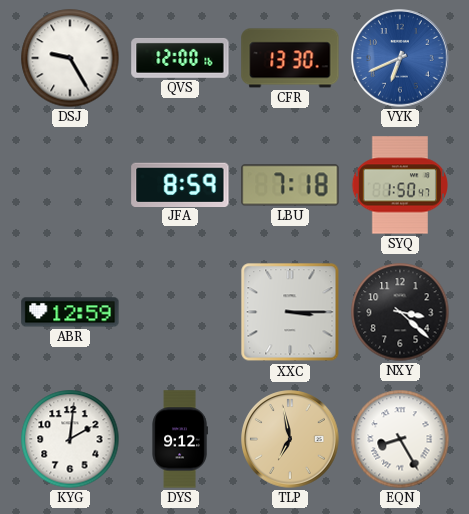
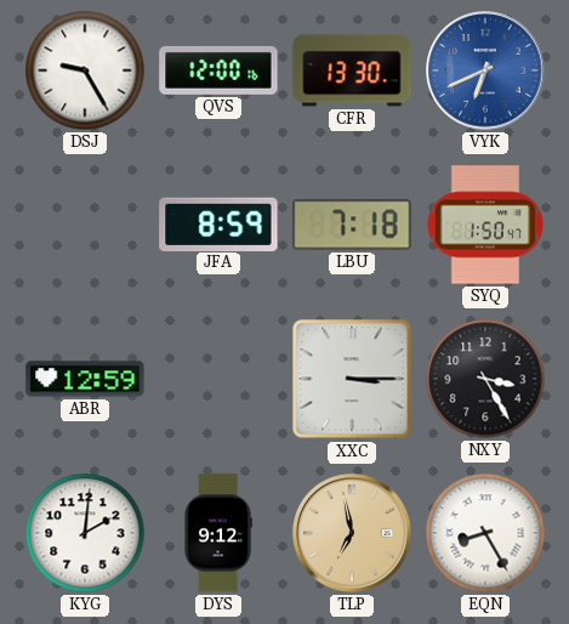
NXY: 3:22 -> 3:25
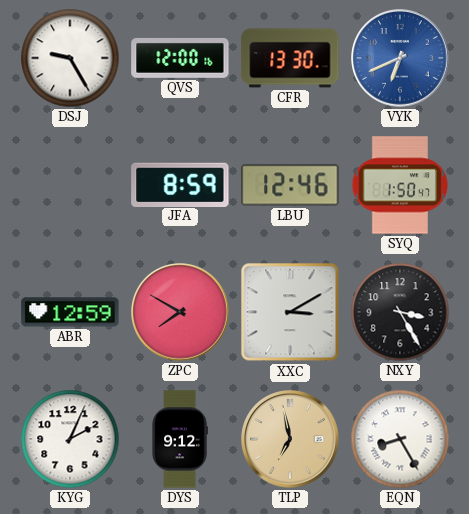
LBU: 7:18 -> 12:46
ZPC: none -> 7:50
XXC: 3:15 -> 3:10
KYG: 2:01 -> 2:04
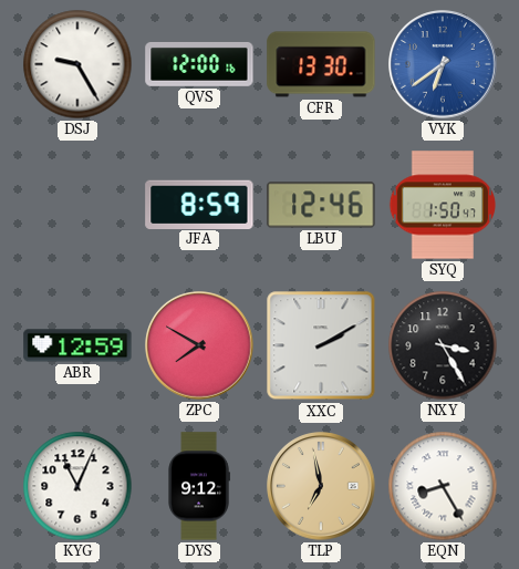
VYK: 6:41 -> 6:39
XXC: 3:10 -> 2:10
KYG: 2:04 -> 11:04
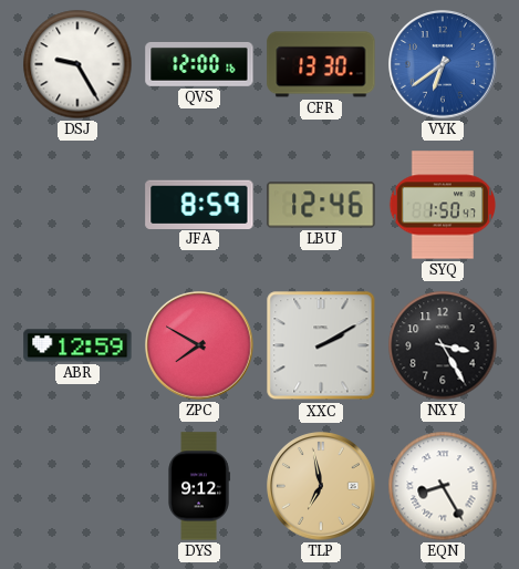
KYG: 11:04 -> none
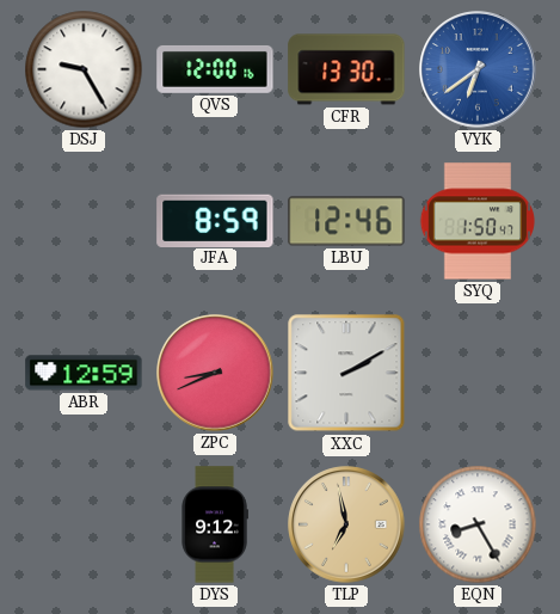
ZPC: 7:50 -> 8:41
NXY: 3:25 -> none
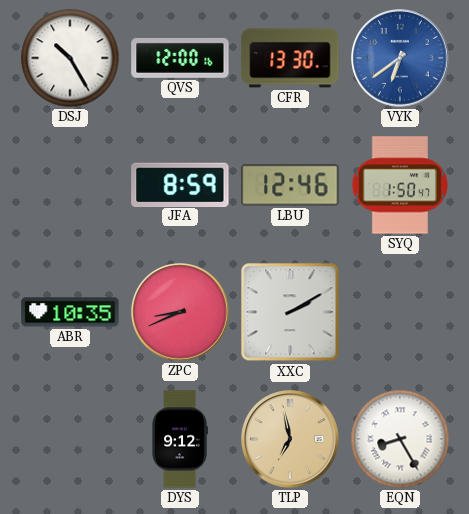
DSJ: 9:25 -> 10:25
ABR: 12:59 -> 10:35
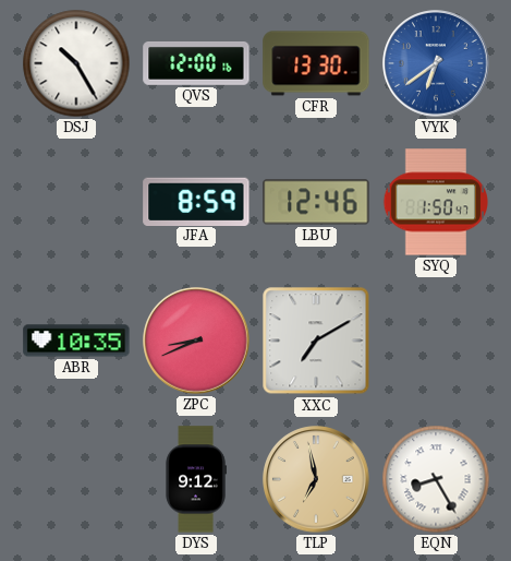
XXC: 2:10 -> 7:10
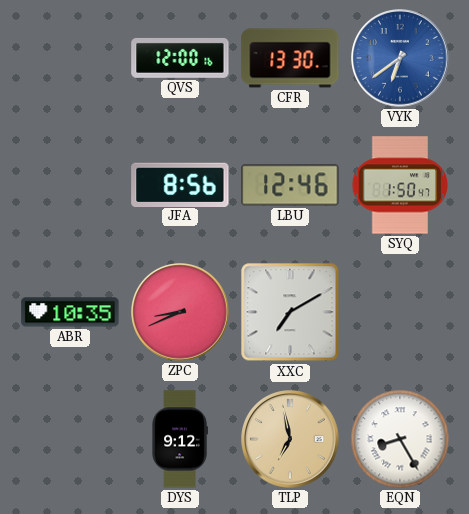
DSJ: 10:25 -> none
JFA: 8:59 -> 8:56
